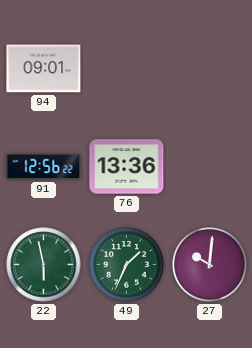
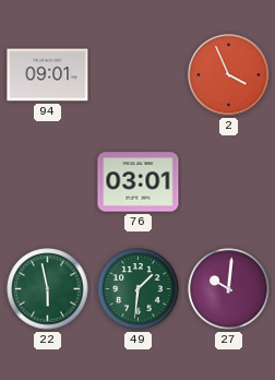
2: none -> 3:56
91: 12:56 -> none
76: 13:36 -> 03:01
49: 1:34 -> 1:31
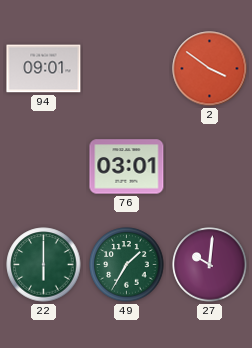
2: 3:56 -> 3:51
22: 5:58 -> 6:00
49: 1:31 -> 1:35
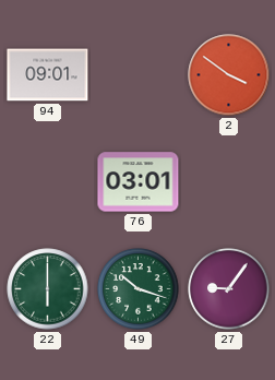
49: 1:35 -> 10:18
27: 10:01 -> 9:06
